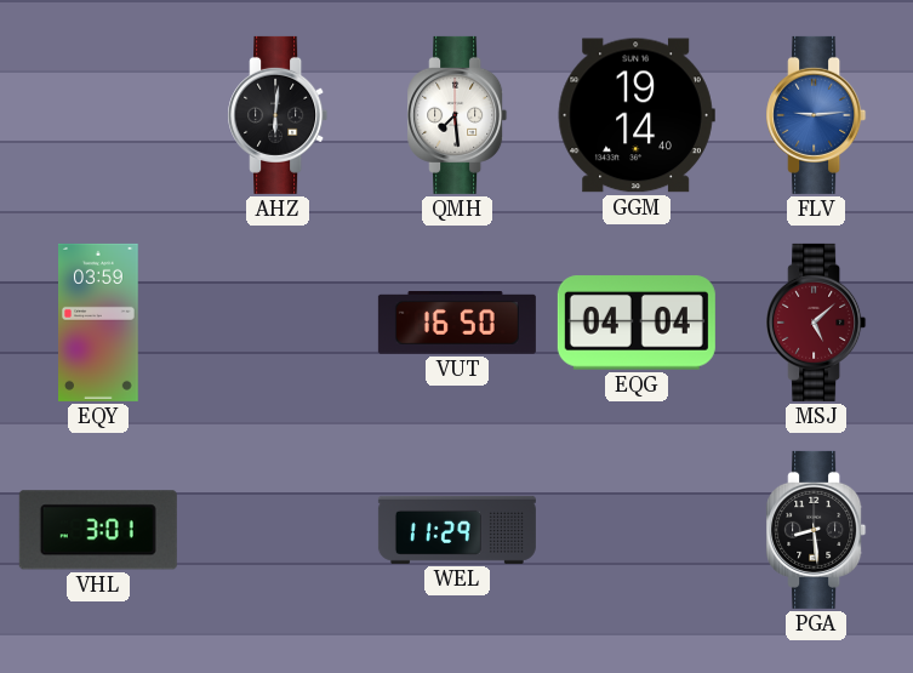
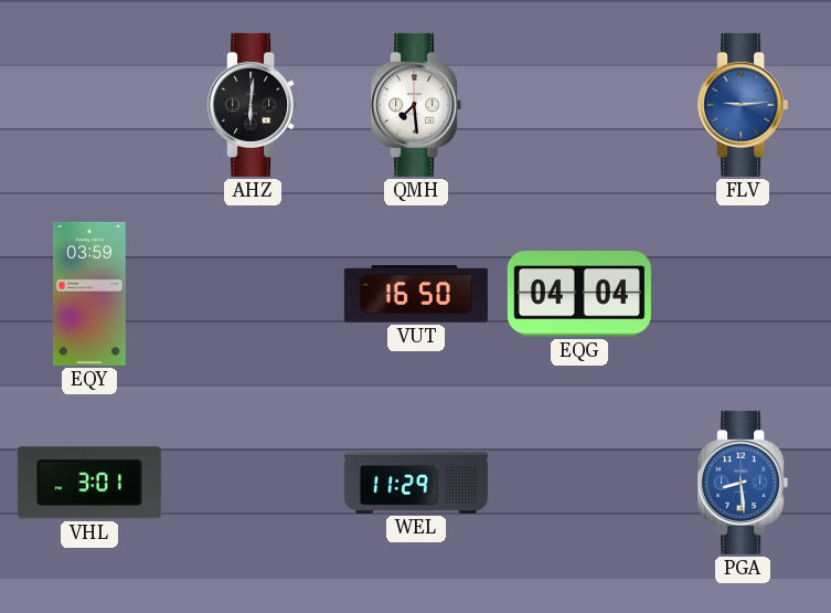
GGM: 19:14 -> none
MSJ: 5:08 -> none
PGA dial: black -> blue
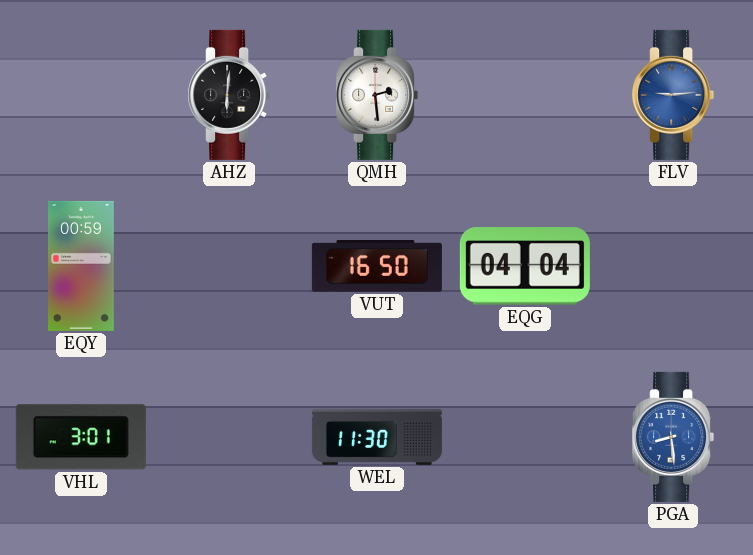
QMH: 7:29 -> 2:29
EQY: 03:59 -> 00:59
WEL: 11:29 -> 11:30
